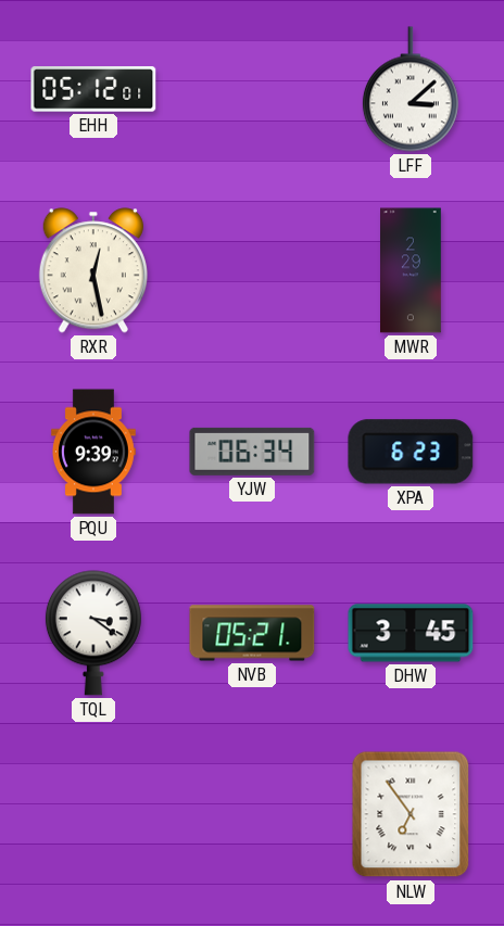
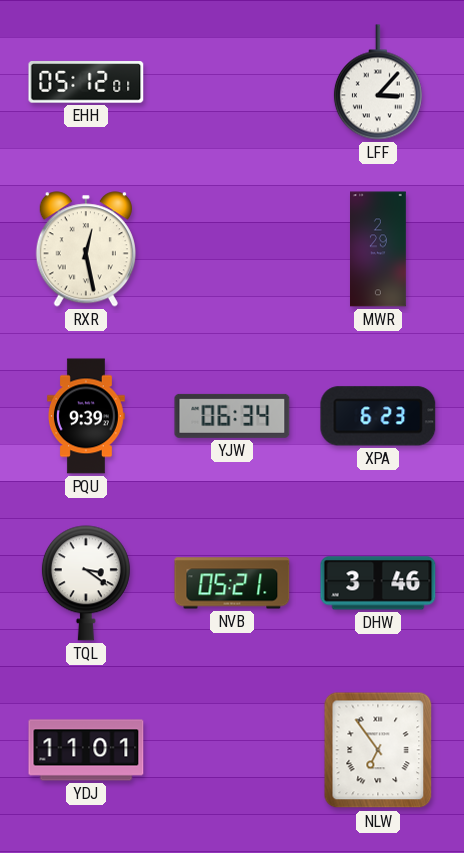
LFF: 3:08 -> 3:07
DHW: 3:45 -> 3:46
YDJ: none -> 11:01
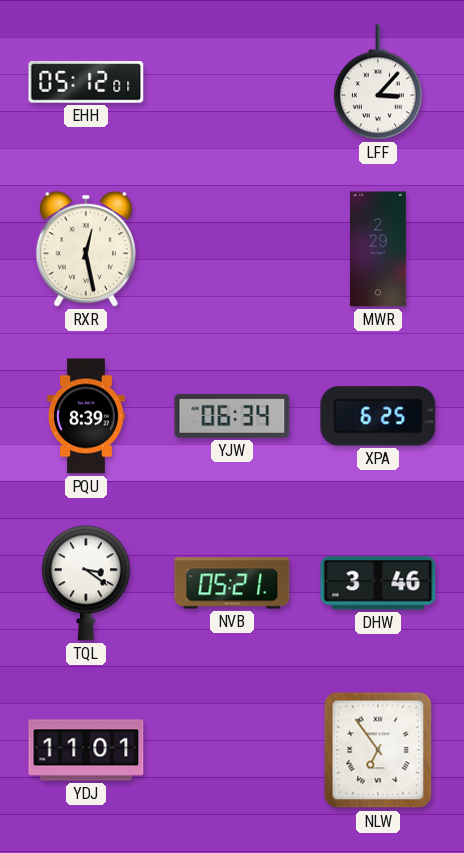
PQU: 9:39 -> 8:39
XPA: 6:23 -> 6:25
